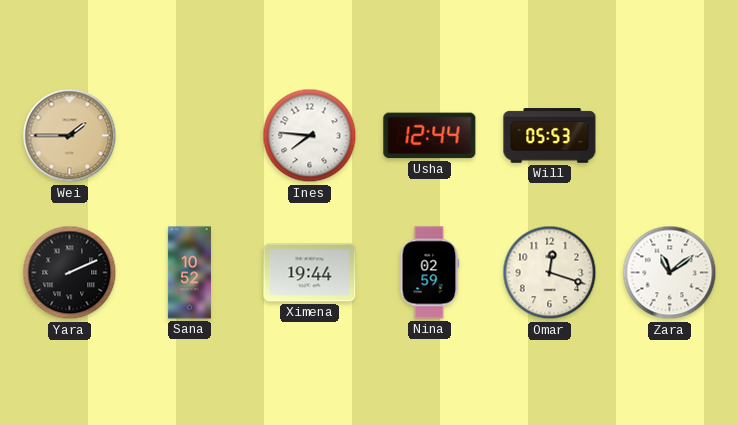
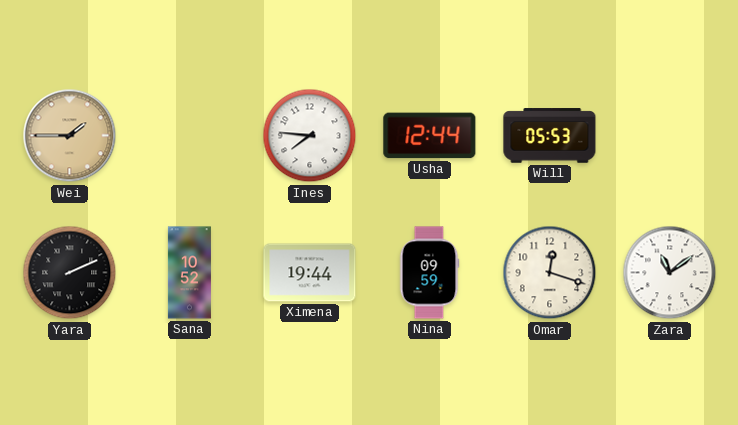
Nina: 02:59 -> 09:59
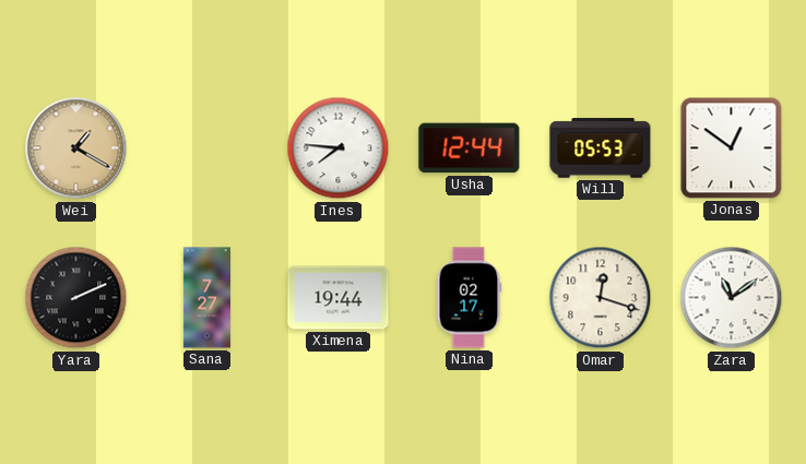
Wei: 1:45 -> 1:20
Jonas: none -> 12:51
Sana: 10:52 -> 7:27
Nina: 09:59 -> 02:17
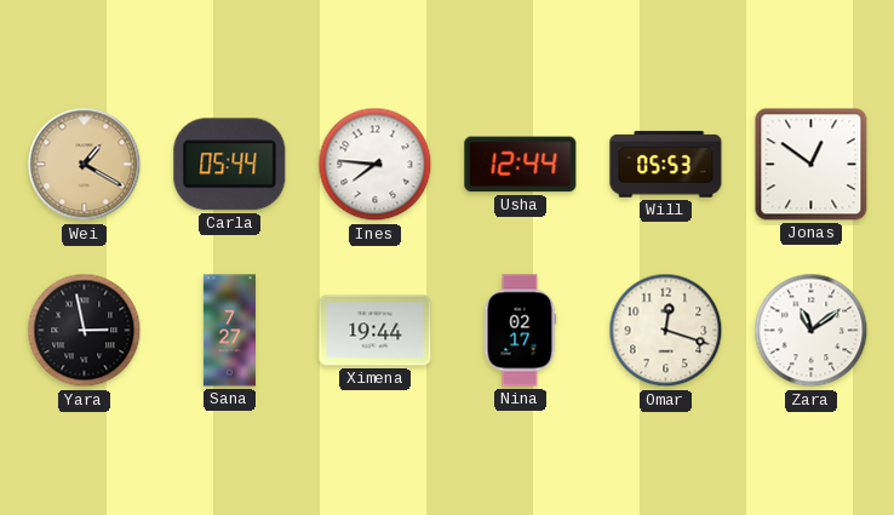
Carla: none -> 05:44
Yara: 2:11 -> 2:58
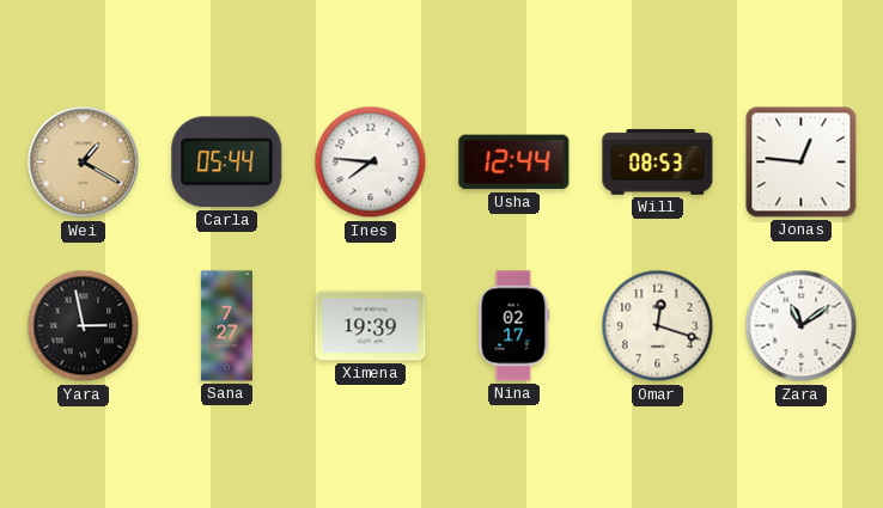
Will: 05:53 -> 08:53
Jonas: 12:51 -> 12:46
Ximena: 19:44 -> 19:39
